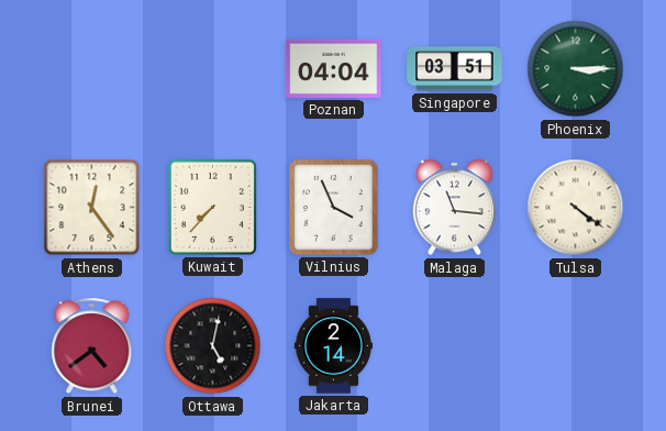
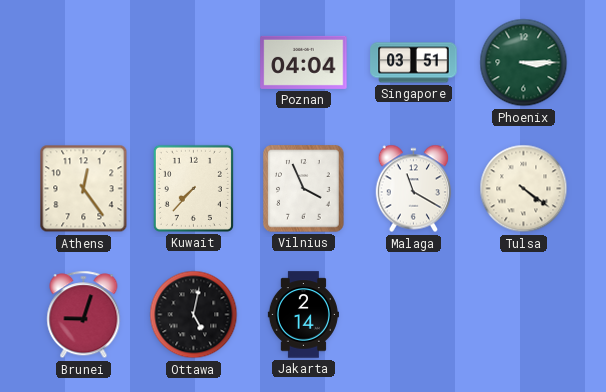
Malaga: 11:16 -> 11:20
Brunei: 4:39 -> 9:03
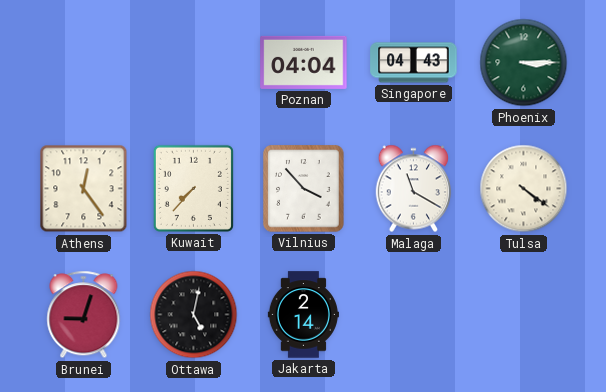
Singapore: 03:51 -> 04:43
Vilnius: 3:56 -> 3:53
